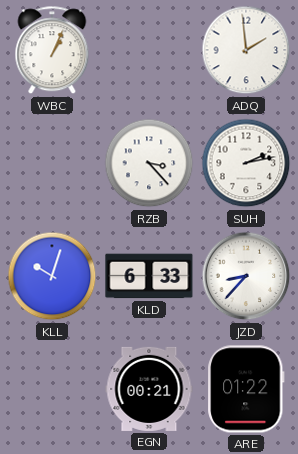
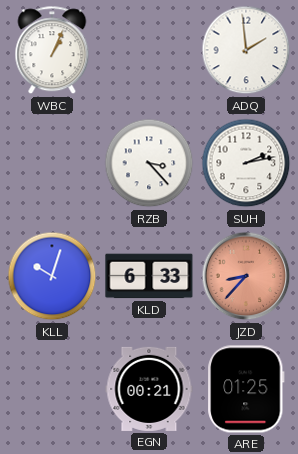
JZD dial: white -> salmon
ARE: 01:22 -> 01:25
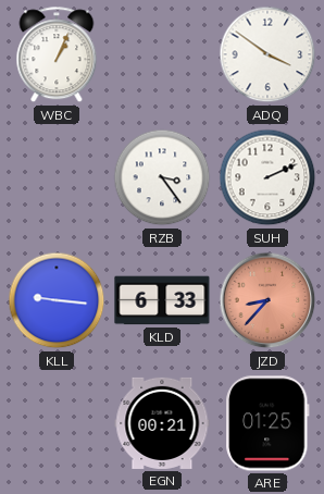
ADQ: 1:59 -> 3:51
RZB: 3:23 -> 3:24
SUH: 2:13 -> 2:11
KLL: 10:03 -> 9:16
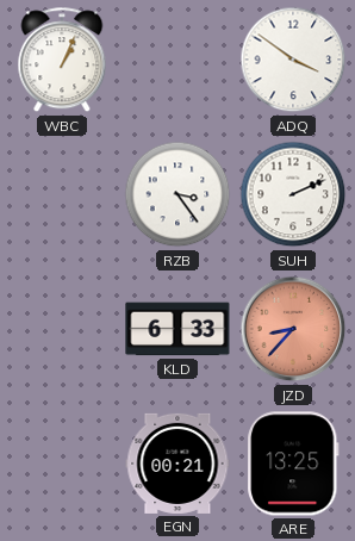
KLL: 9:16 -> none
ARE: 01:25 -> 13:25
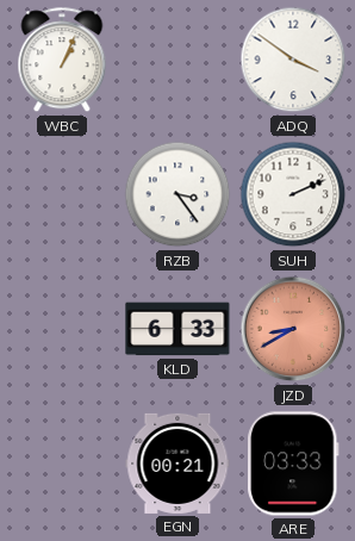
JZD: 8:37 -> 8:40
ARE: 13:25 -> 03:33
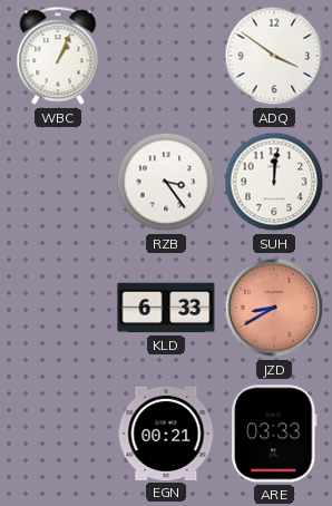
SUH: 2:11 -> 12:01
